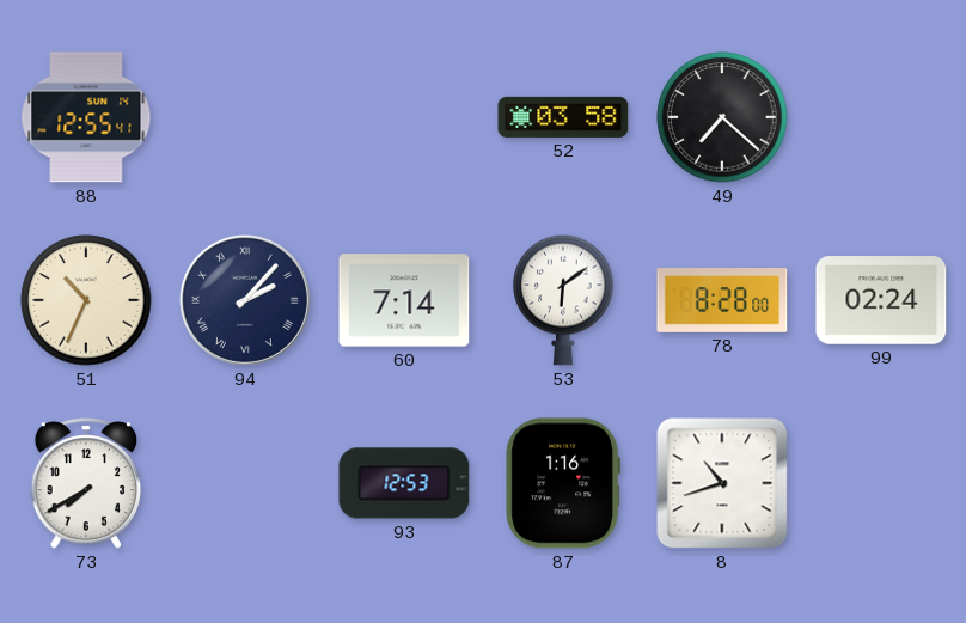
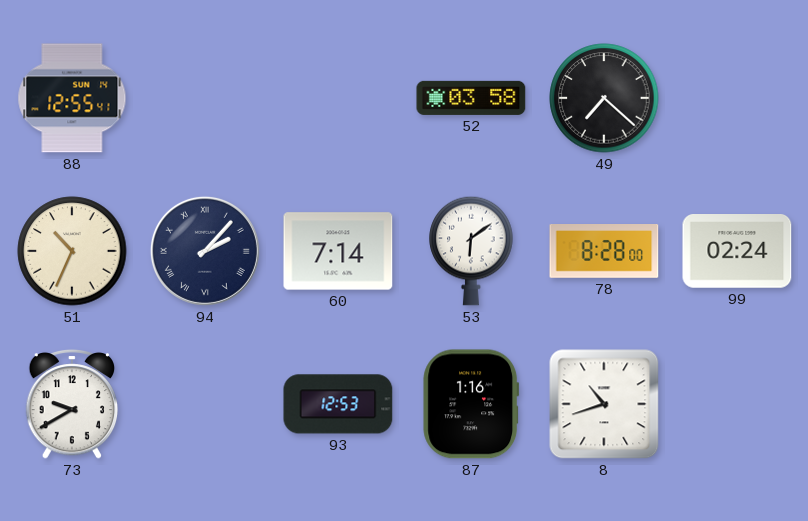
73: 7:40 -> 9:40
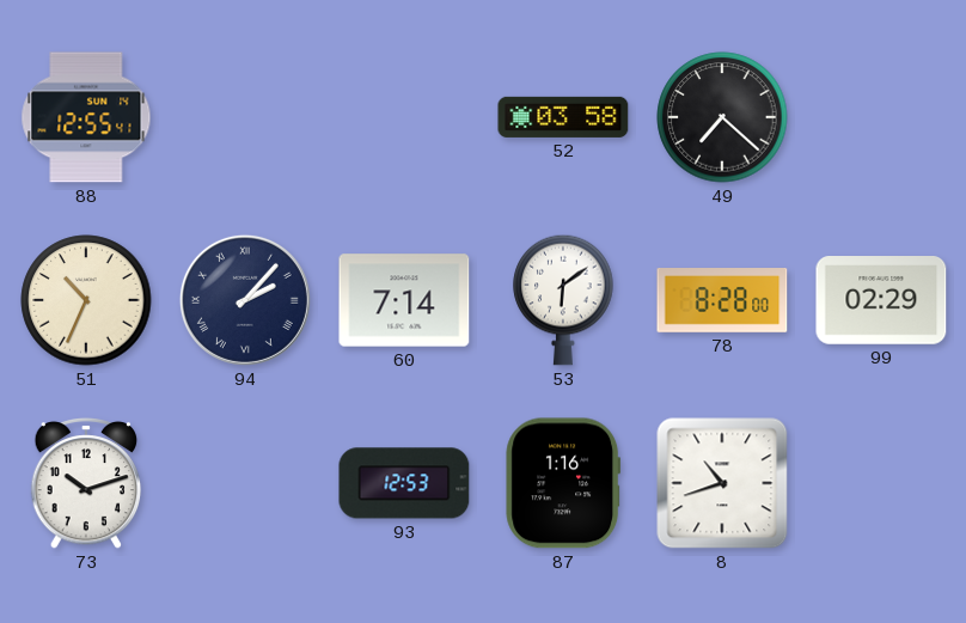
99: 02:24 -> 02:29
73: 9:40 -> 10:12
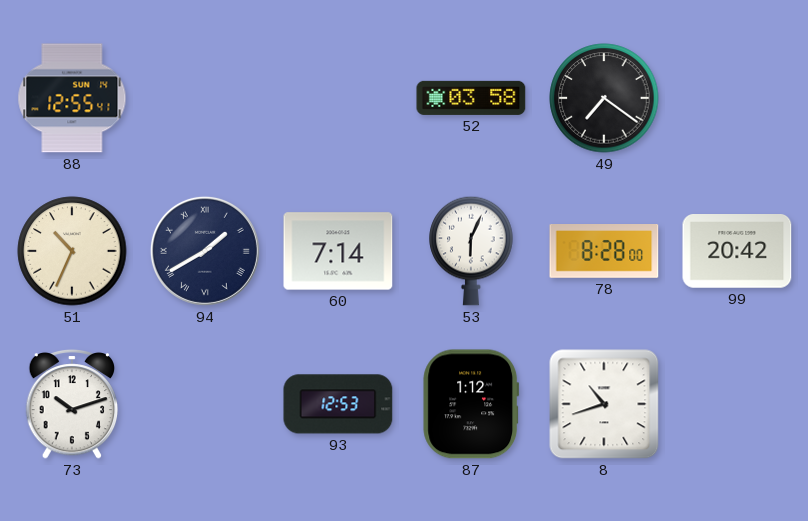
49: 7:22 -> 7:21
94: 2:07 -> 1:40
53: 6:09 -> 6:04
99: 02:29 -> 20:42
87: 1:16 -> 1:12
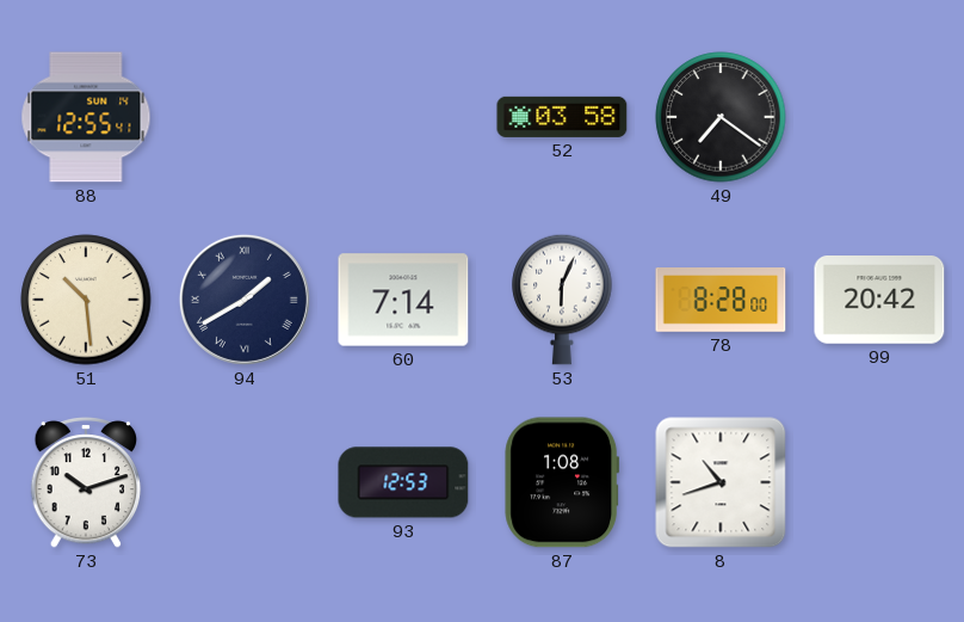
51: 10:34 -> 10:29
87: 1:12 -> 1:08
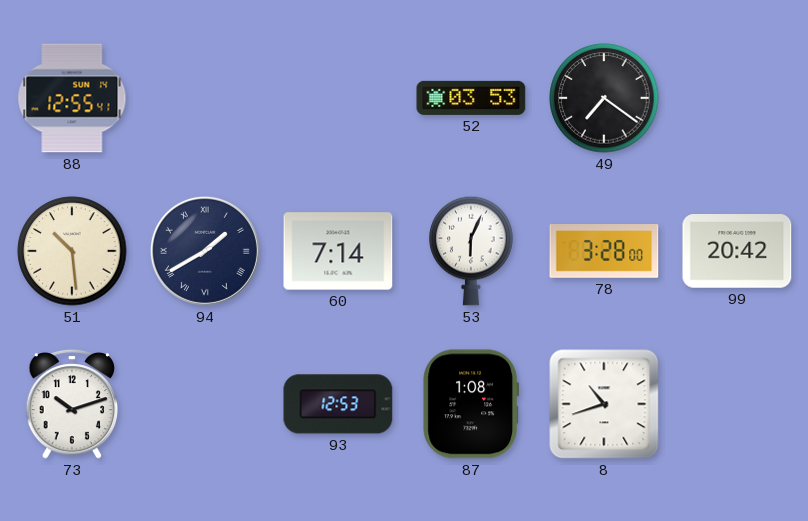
52: 03:58 -> 03:53
78: 8:28 -> 3:28
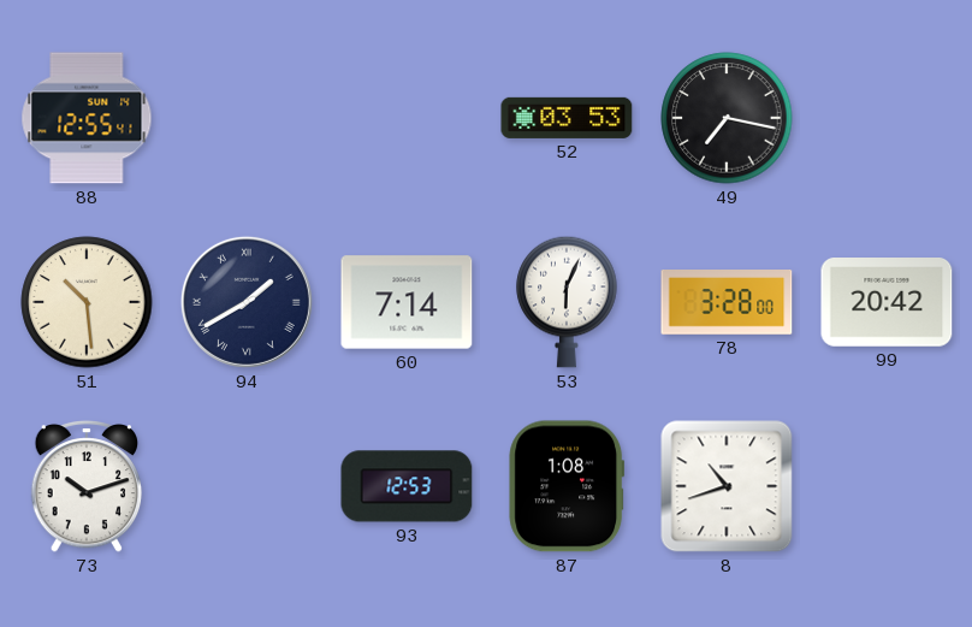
49: 7:21 -> 7:17
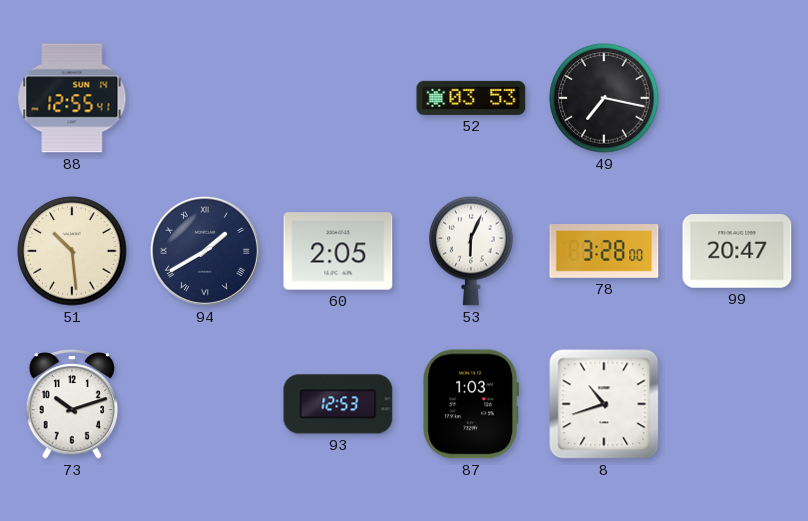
60: 7:14 -> 2:05
99: 20:42 -> 20:47
87: 1:08 -> 1:03
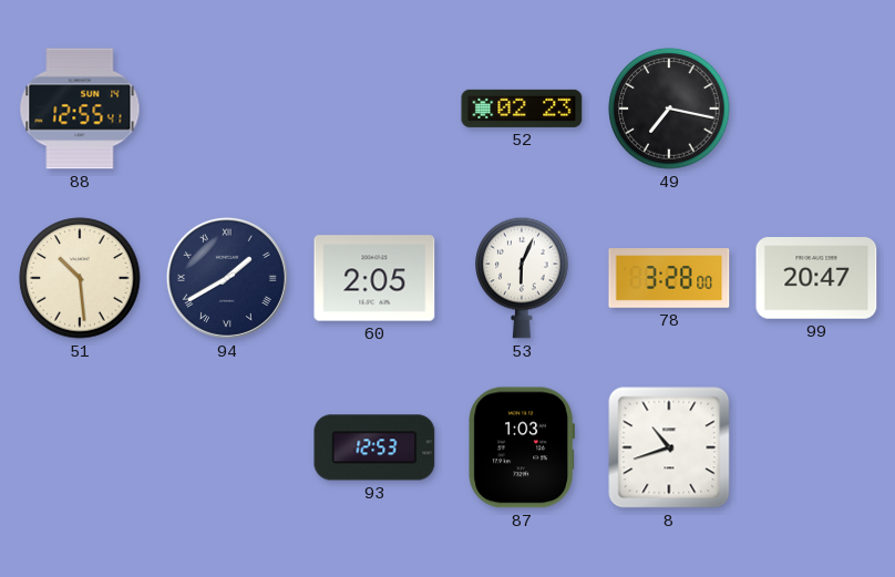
52: 03:53 -> 02:23
73: 10:12 -> none
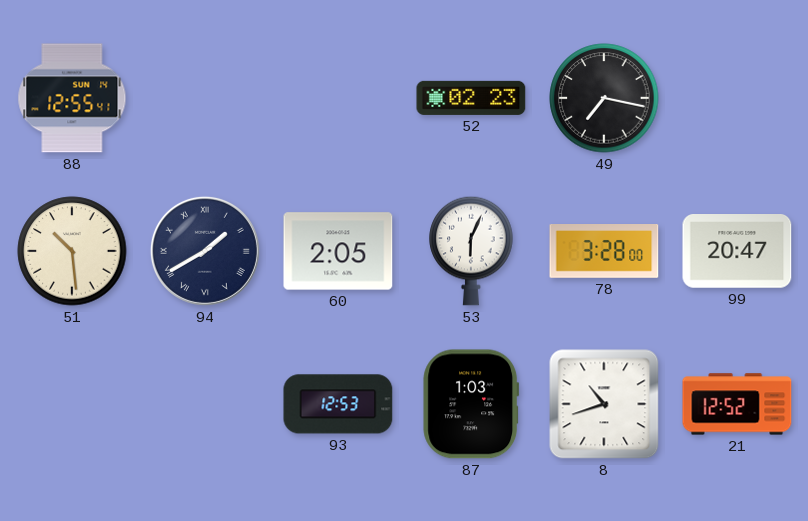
21: none -> 12:52
